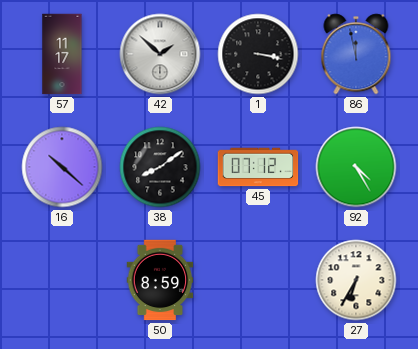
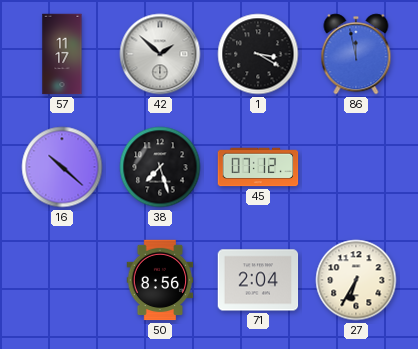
1: 3:17 -> 3:20
38: 8:09 -> 7:27
92: 4:25 -> none
50: 8:59 -> 8:56
71: none -> 2:04
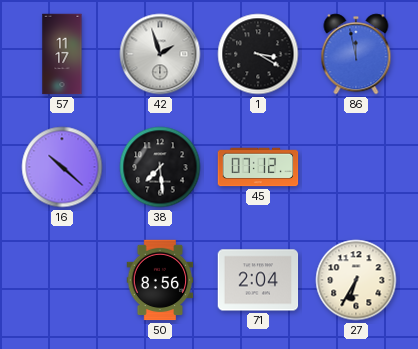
42: 1:52 -> 1:57
38: 7:27 -> 7:29
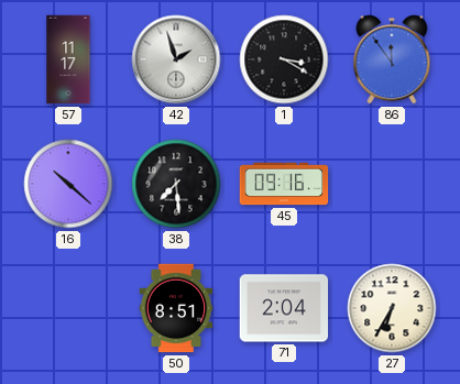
86: 11:58 -> 11:54
45: 07:12 -> 09:16
50: 8:56 -> 8:51
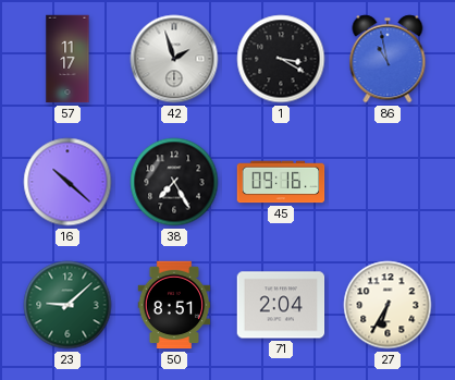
86: 11:54 -> 10:58
38: 7:29 -> 7:25
23: none -> 9:08
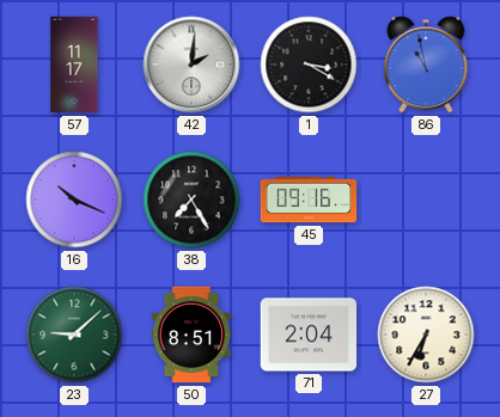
42: 1:57 -> 2:01
16: 10:22 -> 10:19
